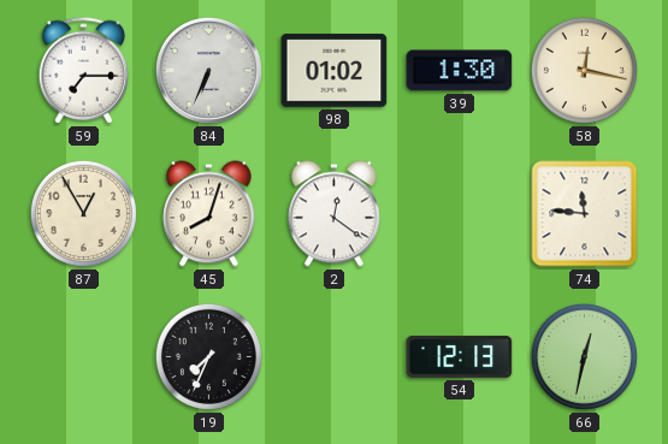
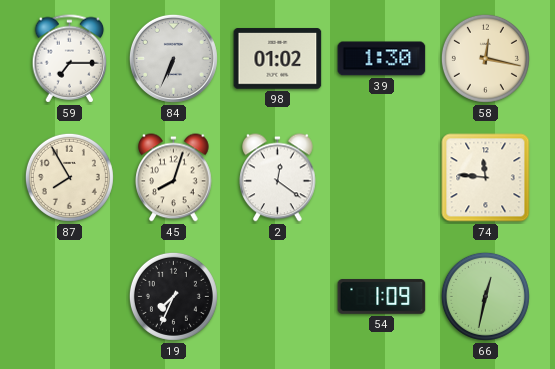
87: 12:55 -> 7:55
54: 12:13 -> 1:09
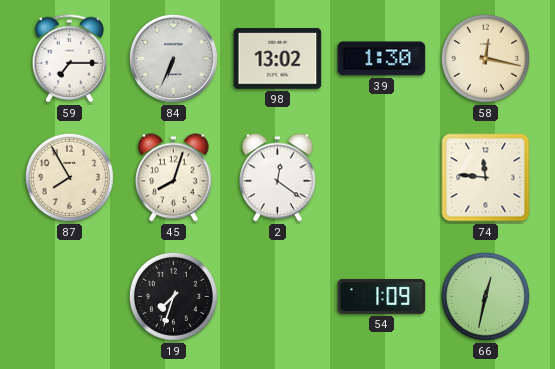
98: 01:02 -> 13:02
19: 7:34 -> 7:33
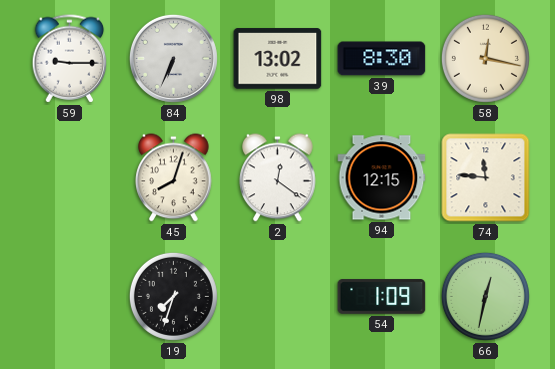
59: 7:15 -> 9:15
39: 1:30 -> 8:30
87: 7:55 -> none
94: none -> 12:15
